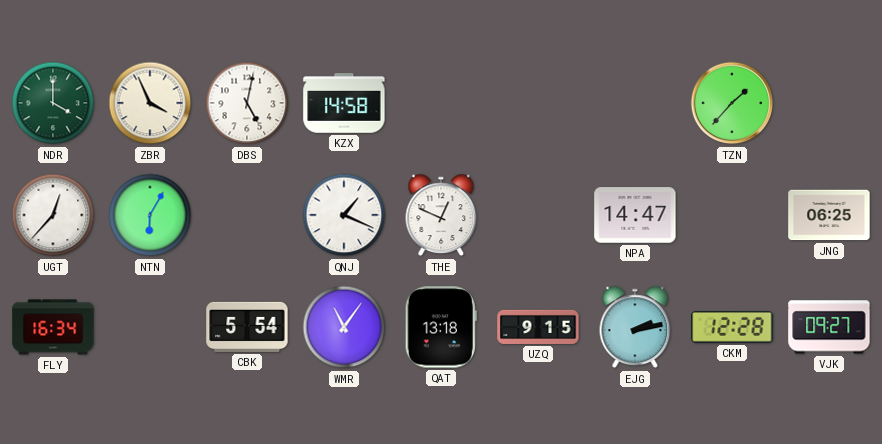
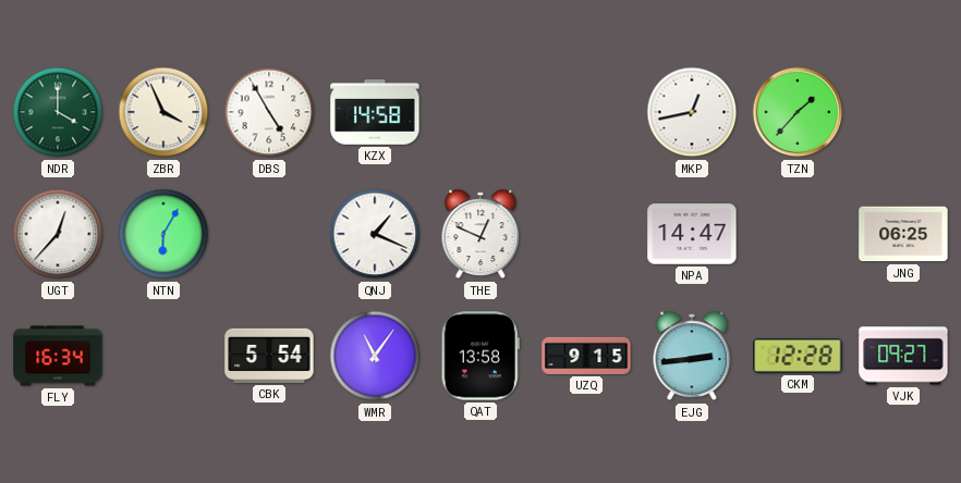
DBS: 5:02 -> 4:55
MKP: none -> 12:43
QAT: 13:18 -> 13:58
EJG: 2:13 -> 2:44
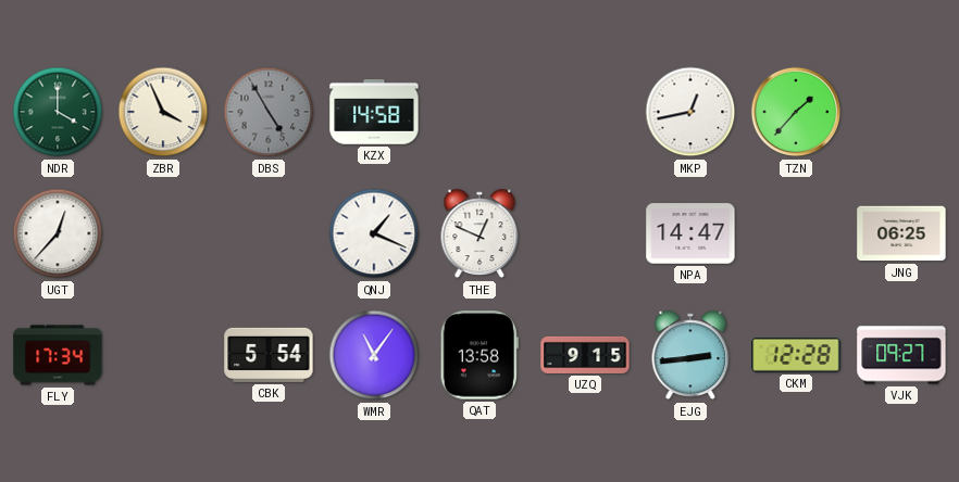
DBS dial: white -> grey
NTN: 6:05 -> none
FLY: 16:34 -> 17:34
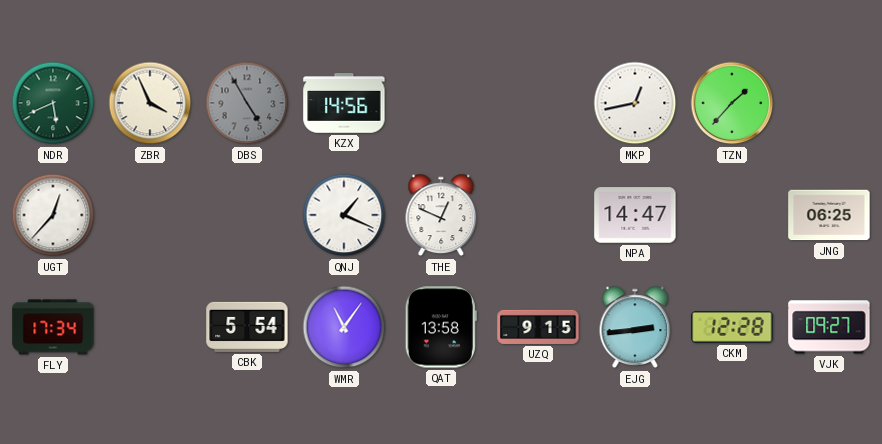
NDR: 4:00 -> 5:41
KZX: 14:58 -> 14:56
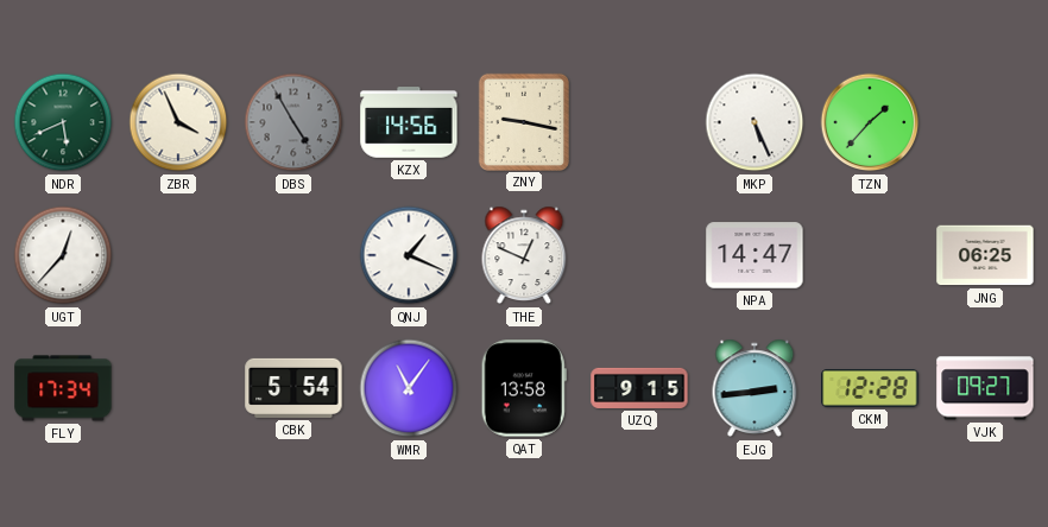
ZNY: none -> 9:17
MKP: 12:43 -> 5:26
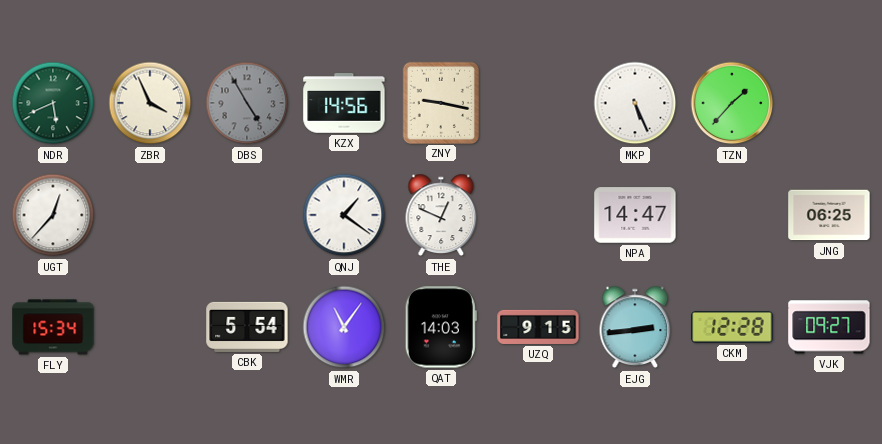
QNJ: 1:19 -> 1:21
FLY: 17:34 -> 15:34
QAT: 13:58 -> 14:03
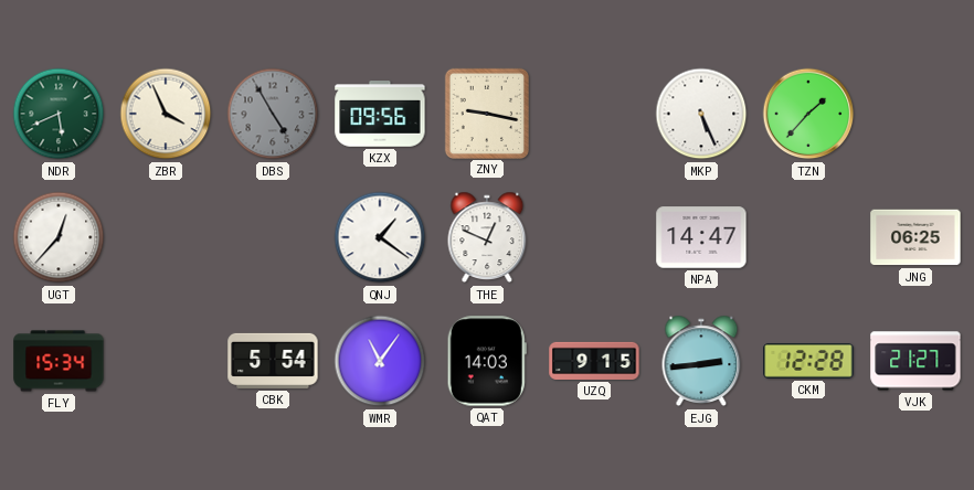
KZX: 14:56 -> 09:56
VJK: 09:27 -> 21:27
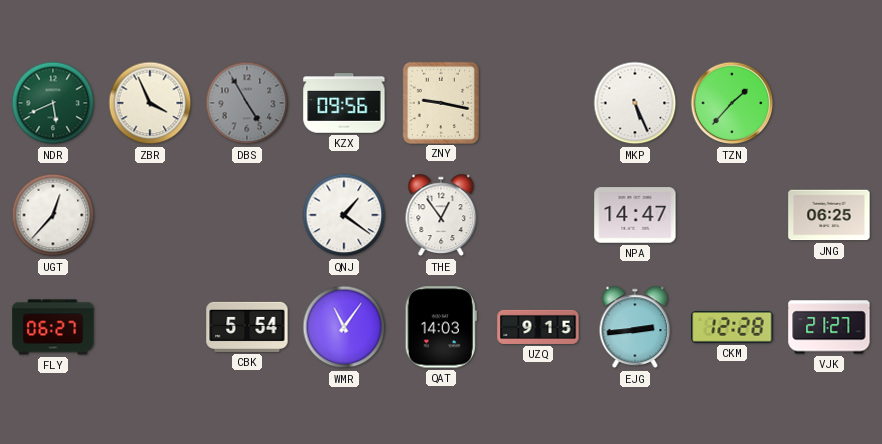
THE: 12:49 -> 12:54
FLY: 15:34 -> 06:27
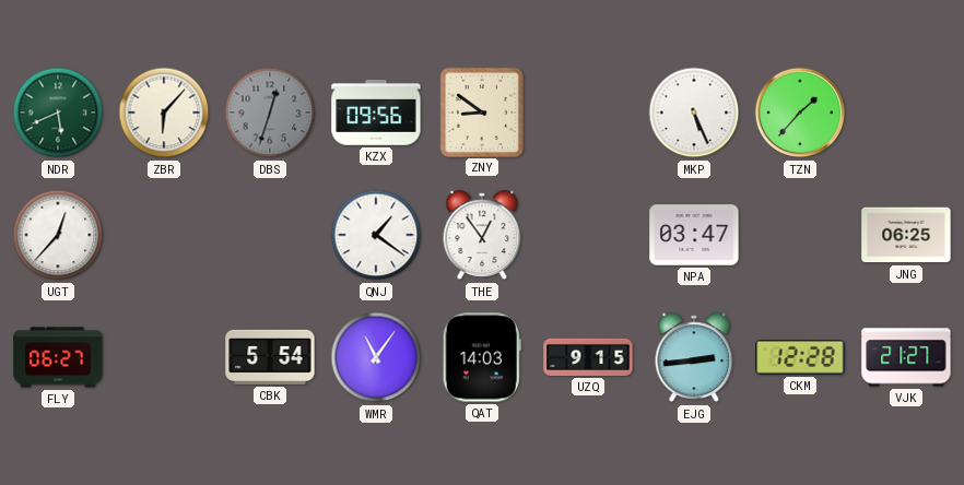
ZBR: 3:56 -> 6:07
DBS: 4:55 -> 12:33
ZNY: 9:17 -> 8:51
NPA: 14:47 -> 03:47
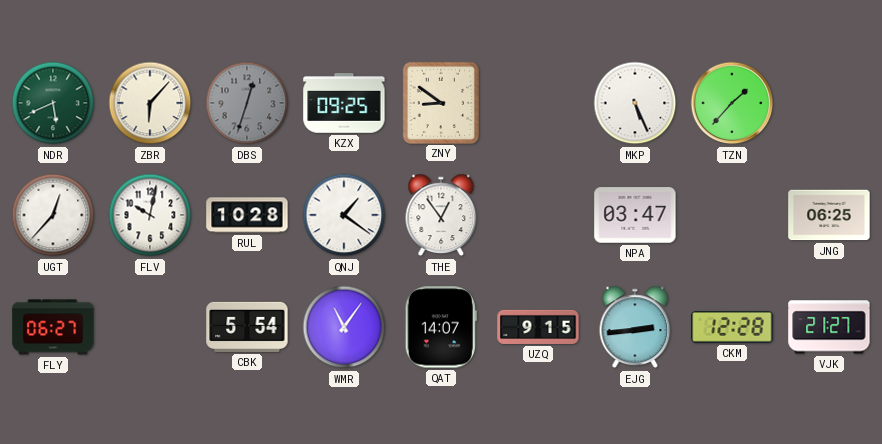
KZX: 09:56 -> 09:25
FLV: none -> 10:02
RUL: none -> 10:28
QAT: 14:03 -> 14:07
